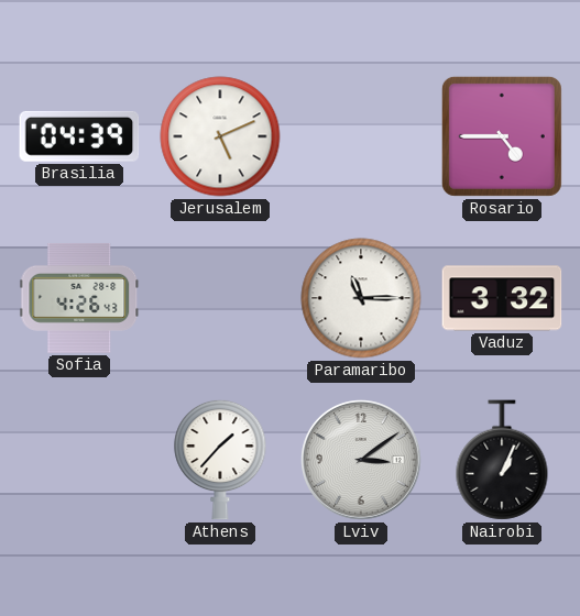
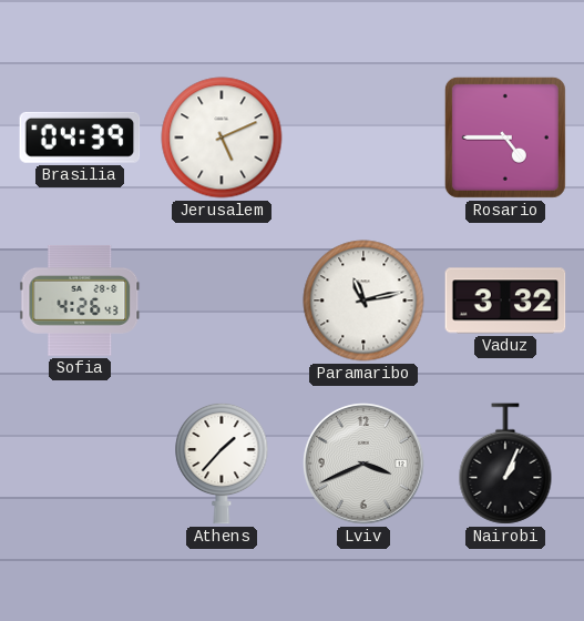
Paramaribo: 11:15 -> 11:13
Lviv: 3:09 -> 3:41
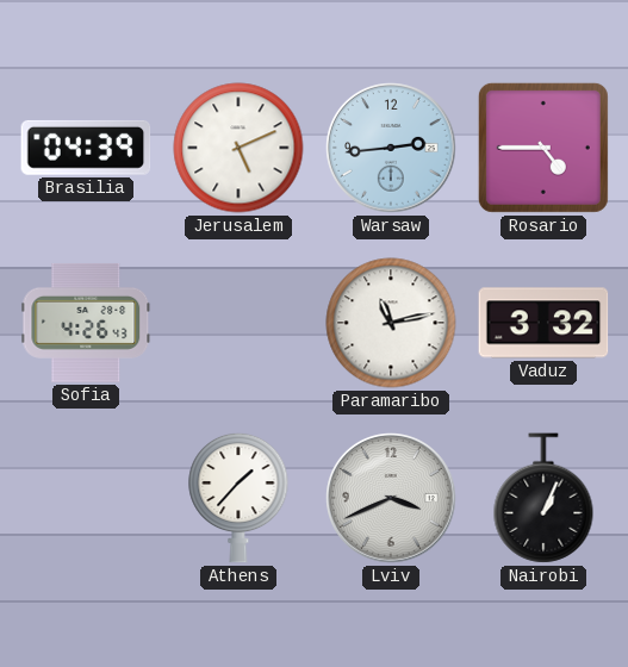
Warsaw: none -> 2:44
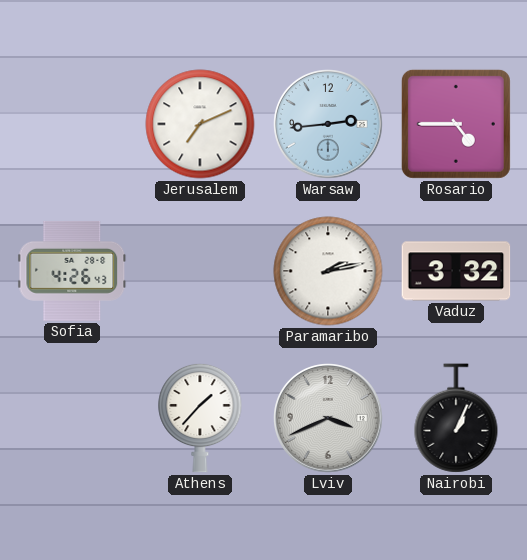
Brasilia: 04:39 -> none
Jerusalem: 5:11 -> 7:11
Paramaribo: 11:13 -> 2:13
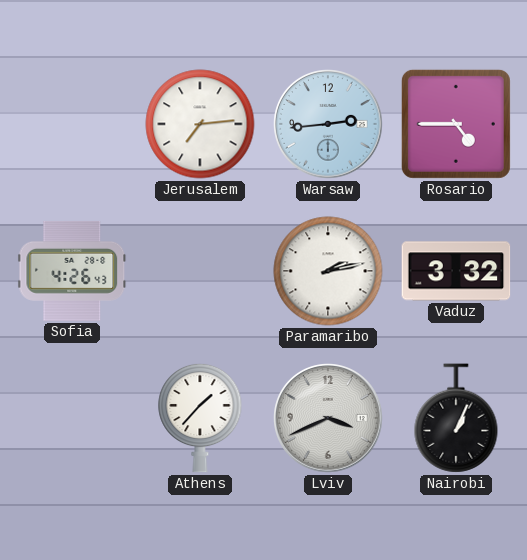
Jerusalem: 7:11 -> 7:14
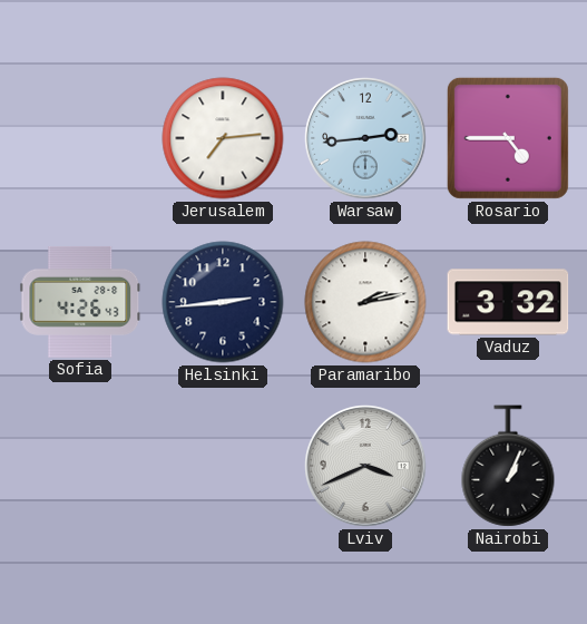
Helsinki: none -> 2:44
Athens: 1:37 -> none
